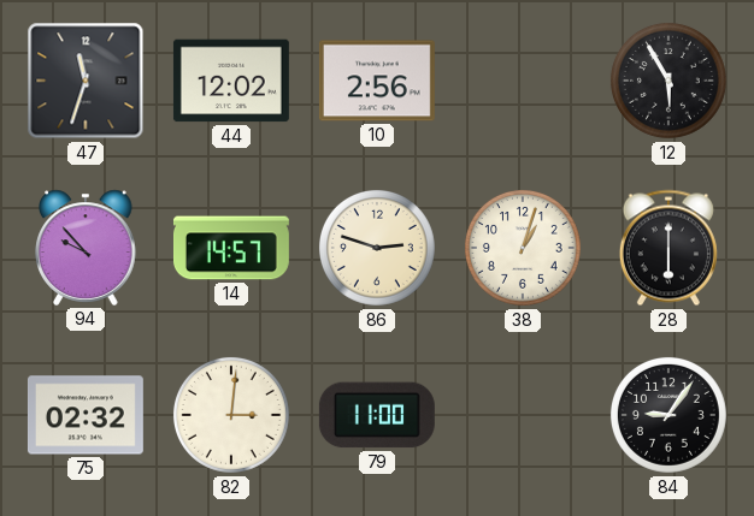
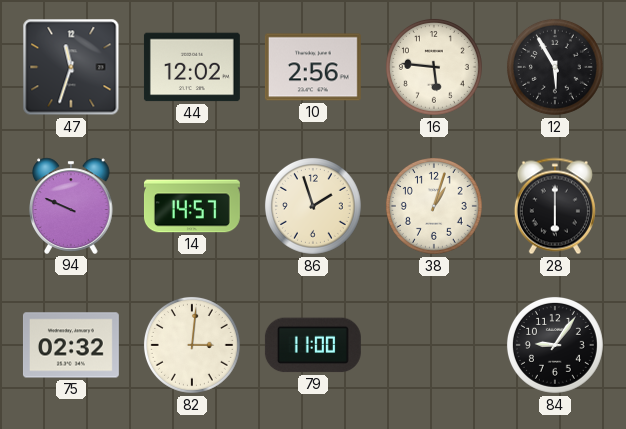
16: none -> 5:46
94: 9:53 -> 9:49
86: 2:48 -> 1:57
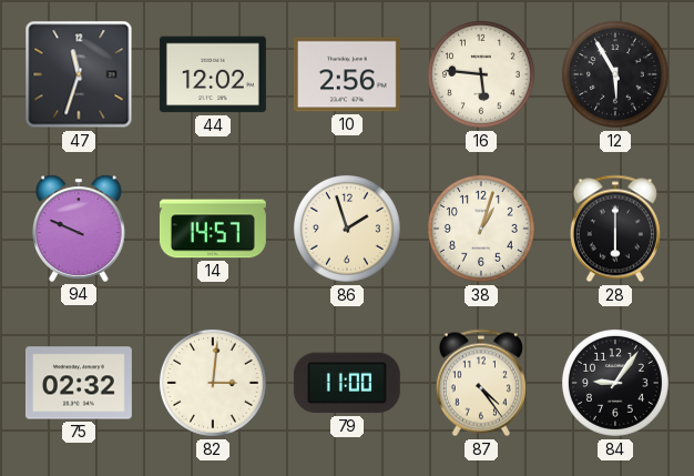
87: none -> 4:24
